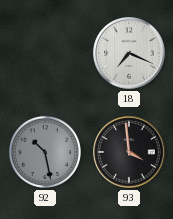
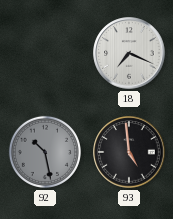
93: 3:59 -> 4:59
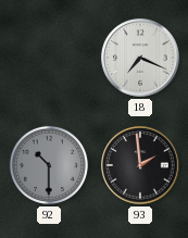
92: 10:28 -> 10:30
93: 4:59 -> 1:59
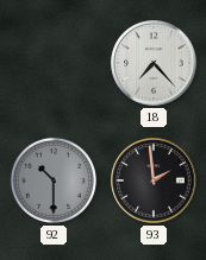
18: 7:19 -> 7:23
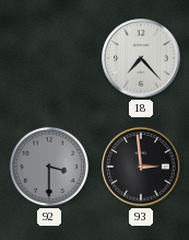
92: 10:30 -> 3:30
93: 1:59 -> 2:59
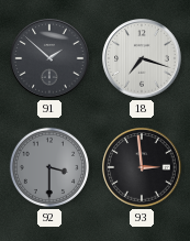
91: none -> 1:52
18: 7:23 -> 7:18
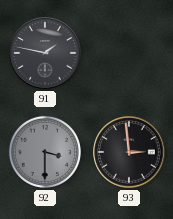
91: 1:52 -> 1:47
18: 7:18 -> none
